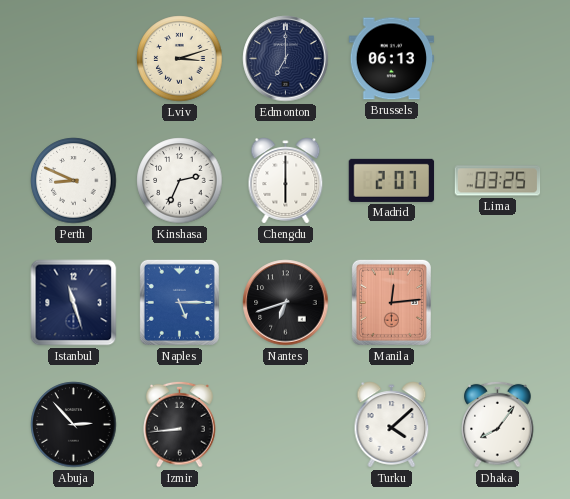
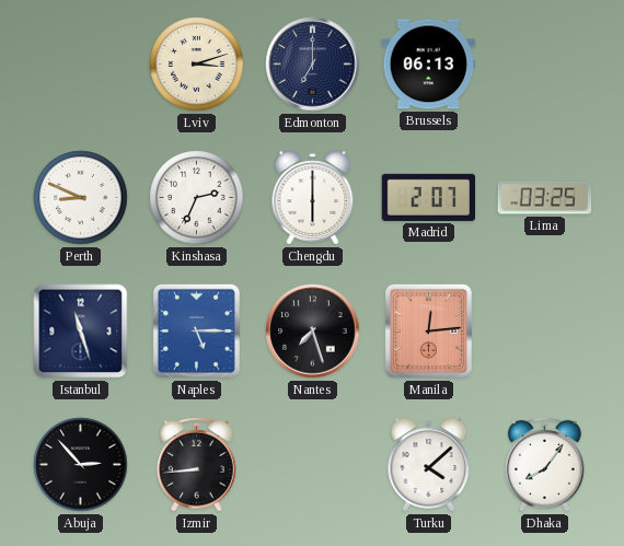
Nantes: 6:42 -> 7:27
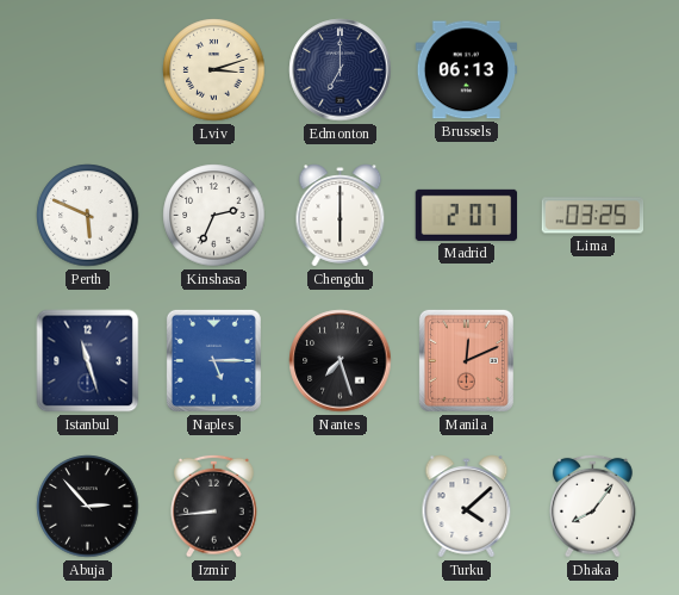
Perth: 8:49 -> 5:49
Manila: 12:14 -> 12:11
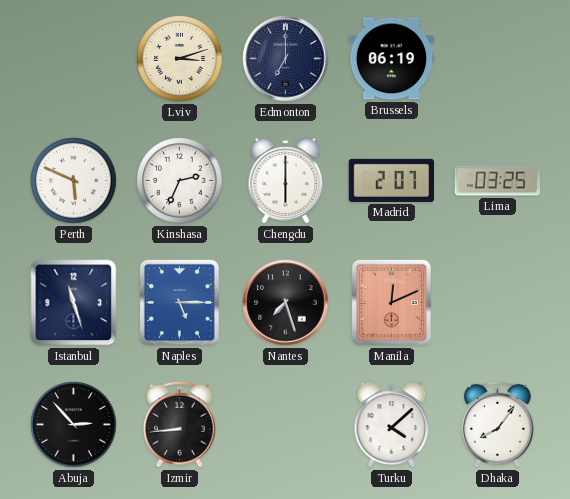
Brussels: 06:13 -> 06:19
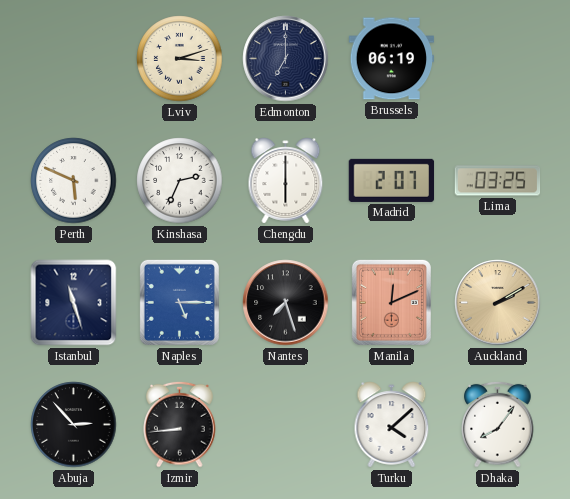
Auckland: none -> 2:10
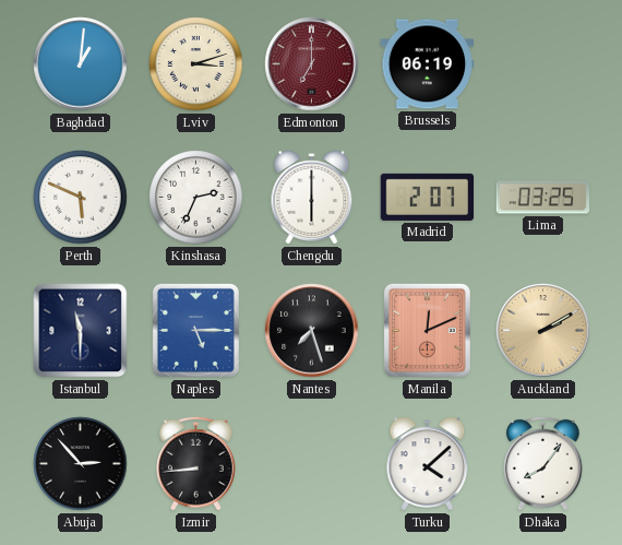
Baghdad: none -> 1:01
Edmonton dial: navy -> burgundy
Istanbul: 11:27 -> 11:30
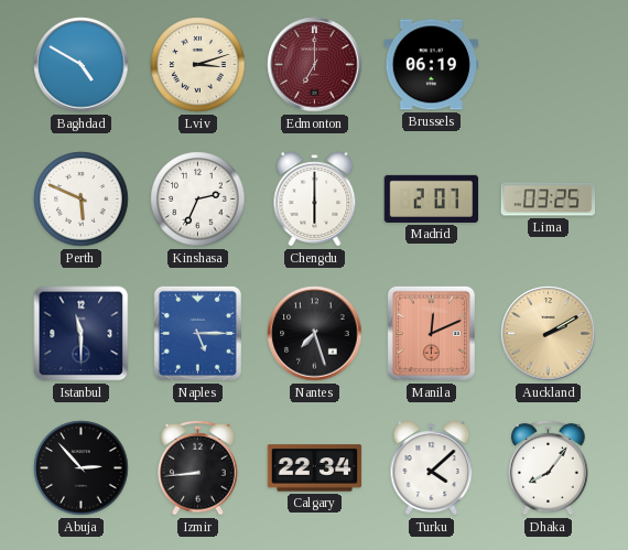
Baghdad: 1:01 -> 4:50
Calgary: none -> 22:34
